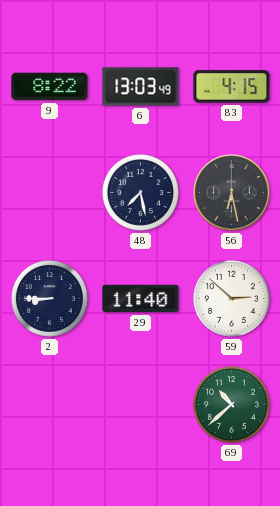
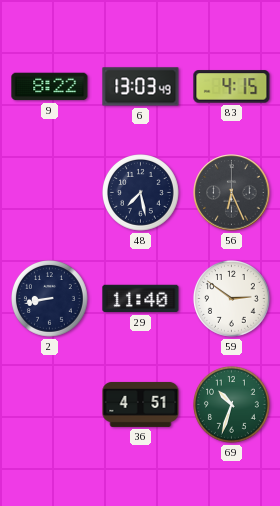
56: 6:28 -> 6:26
2: 8:45 -> 8:43
59: 2:52 -> 2:51
36: none -> 4:51
69: 10:38 -> 10:33
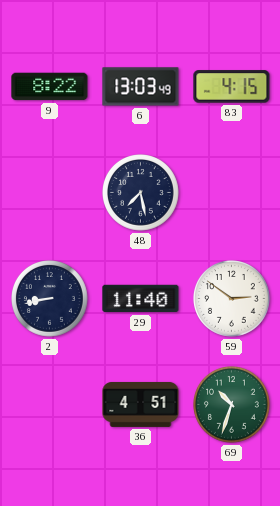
56: 6:26 -> none
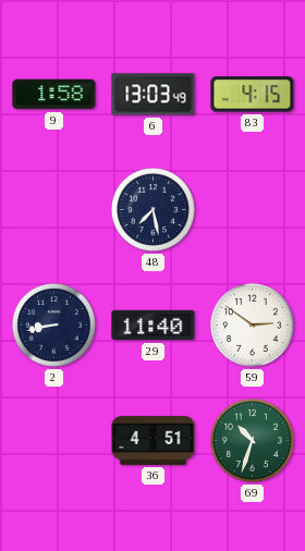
9: 8:22 -> 1:58
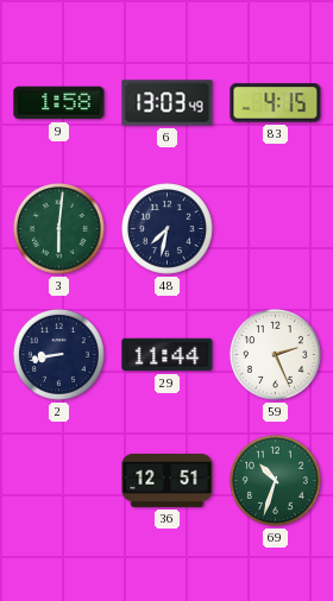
3: none -> 6:01
48: 7:28 -> 7:32
29: 11:40 -> 11:44
59: 2:51 -> 2:26
36: 4:51 -> 12:51
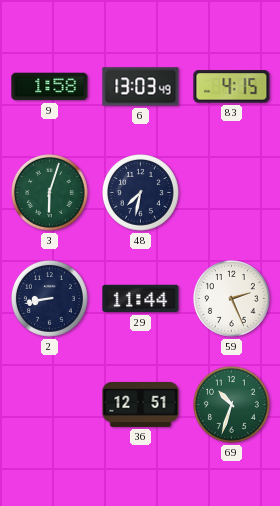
3: 6:01 -> 6:03
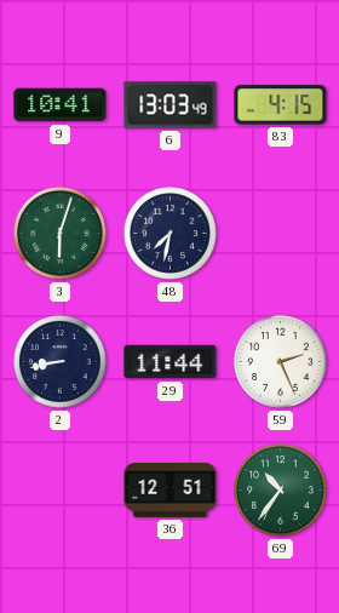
9: 1:58 -> 10:41
69: 10:33 -> 10:36
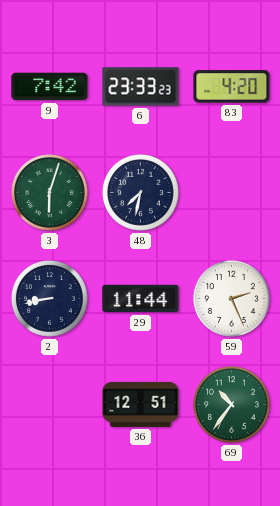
9: 10:41 -> 7:42
6: 13:03 -> 23:33
83: 4:15 -> 4:20
